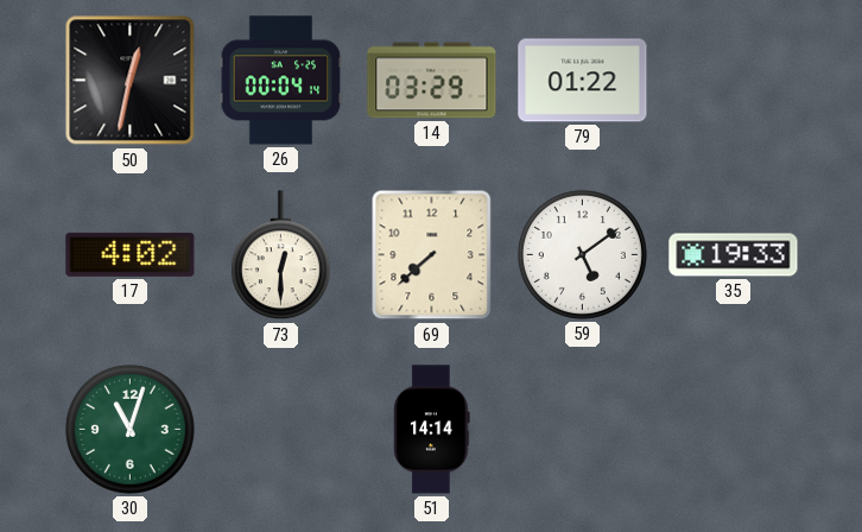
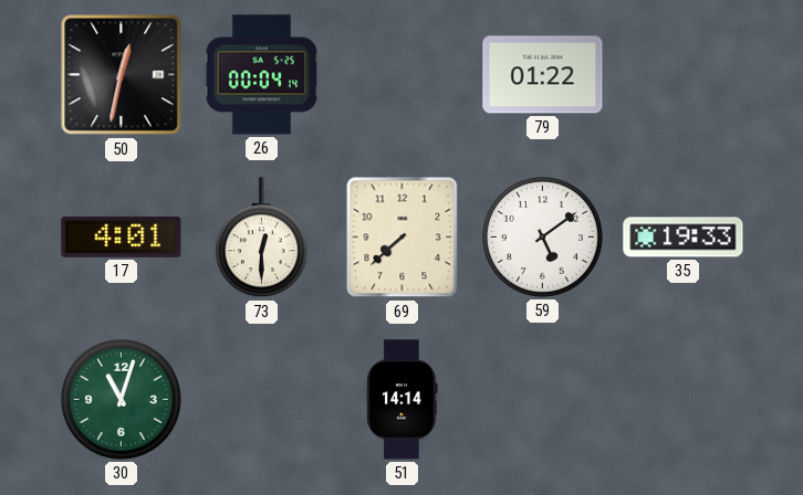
14: 03:29 -> none
17: 4:02 -> 4:01
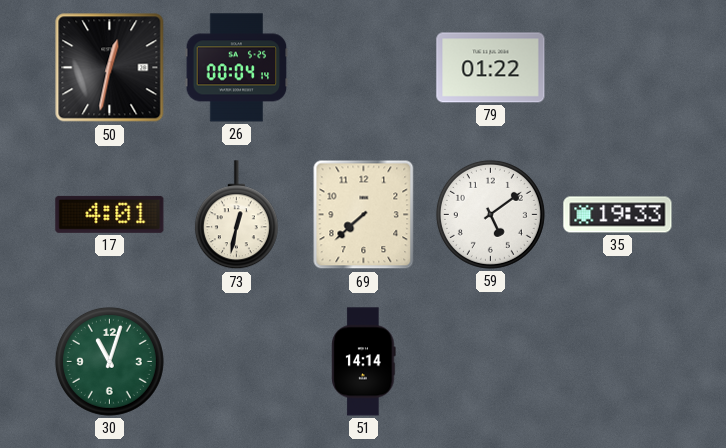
73: 12:30 -> 12:32
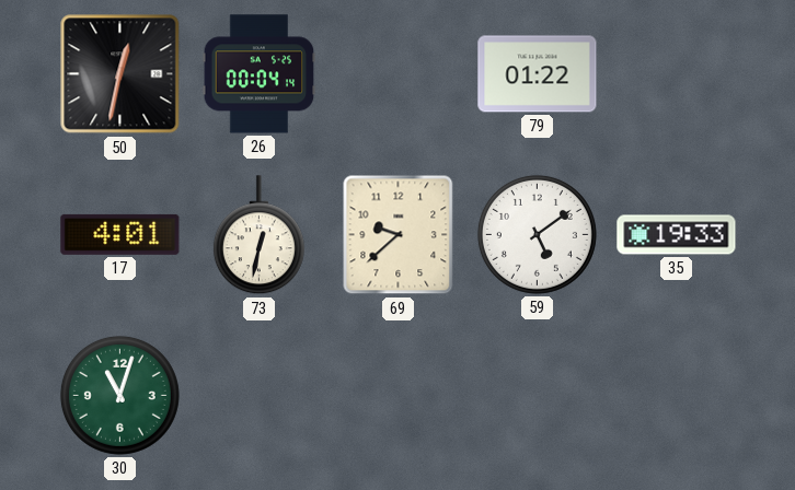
69: 7:38 -> 9:38
51: 14:14 -> none
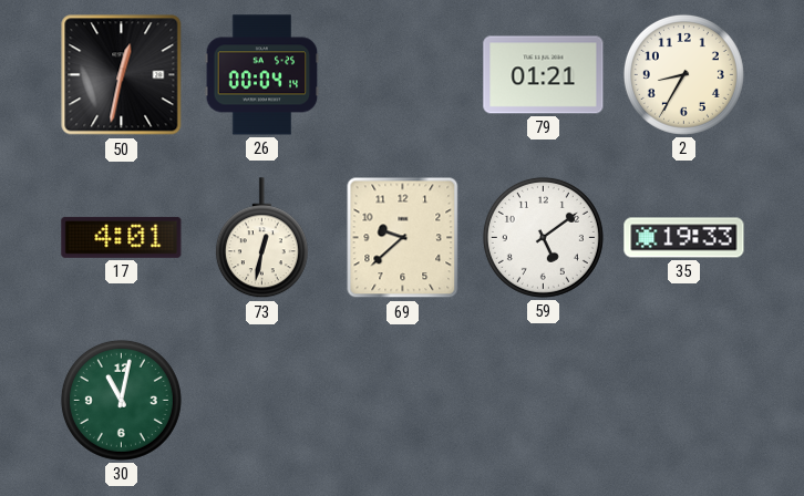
79: 01:22 -> 01:21
2: none -> 8:35
30: 11:03 -> 11:02
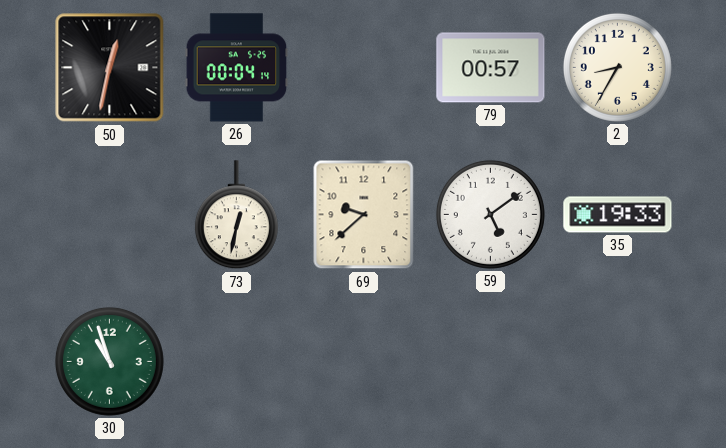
79: 01:21 -> 00:57
17: 4:01 -> none
30: 11:02 -> 10:57
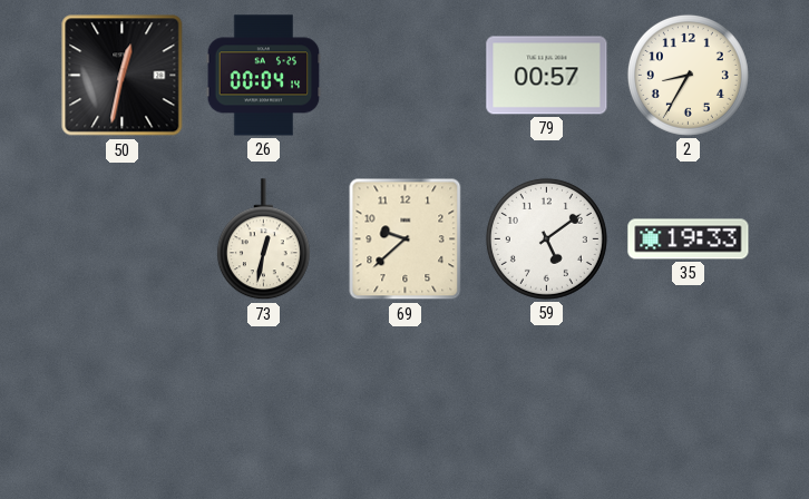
30: 10:57 -> none
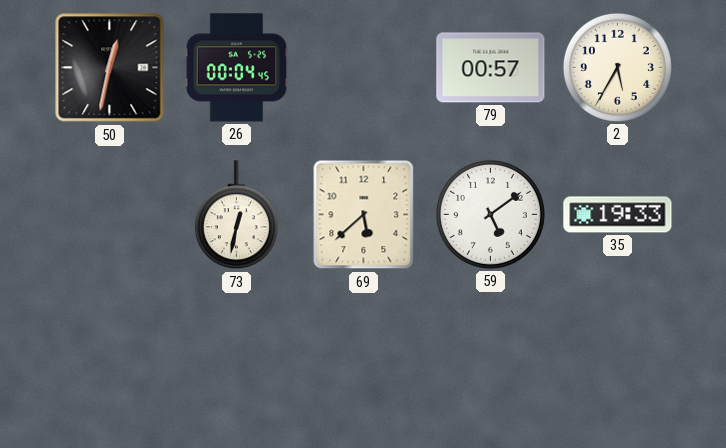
26: 00:04:14 -> 00:04:45
2: 8:35 -> 5:35
69: 9:38 -> 5:38
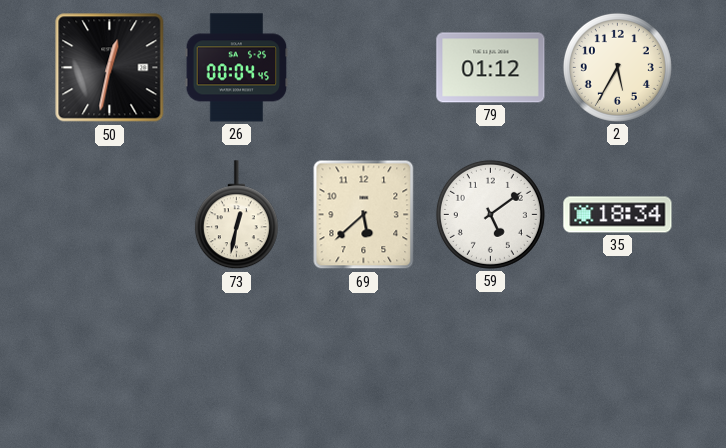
79: 00:57 -> 01:12
35: 19:33 -> 18:34
